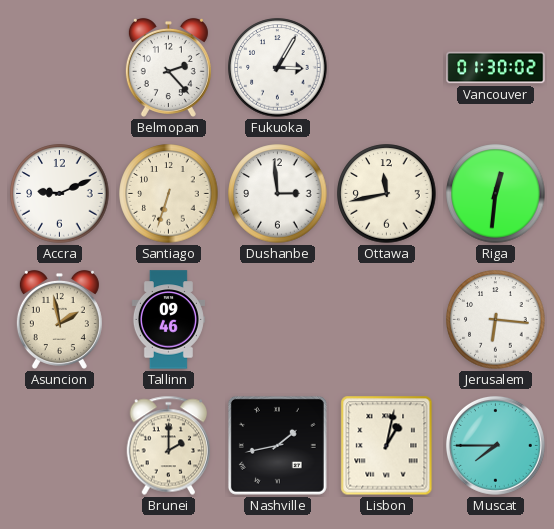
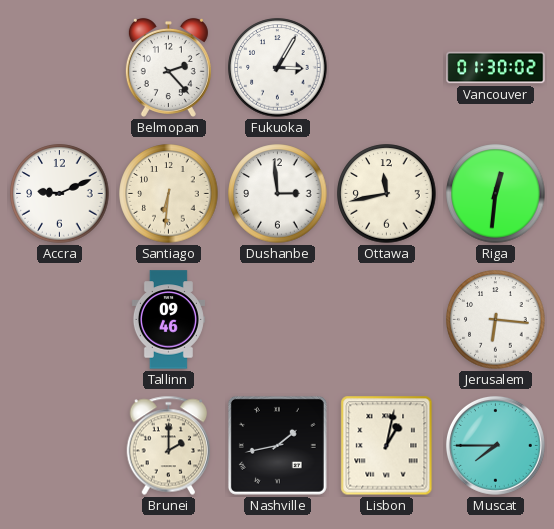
Santiago: 6:33 -> 6:31
Asuncion: 1:58 -> none
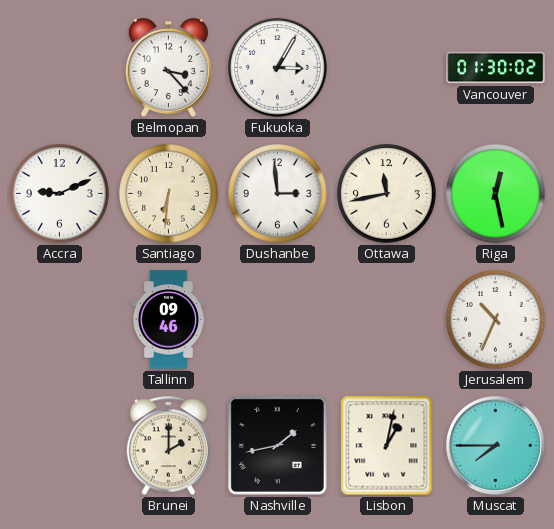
Belmopan: 2:23 -> 3:23
Riga: 12:31 -> 12:28
Jerusalem: 6:16 -> 10:34
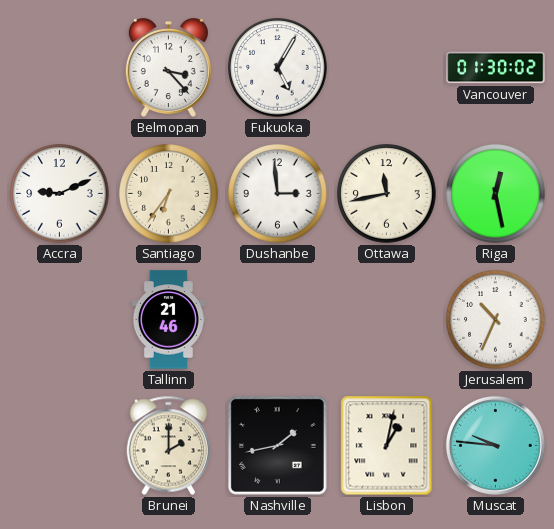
Fukuoka: 3:05 -> 5:05
Santiago: 6:31 -> 6:36
Tallinn: 09:46 -> 21:46
Muscat: 7:45 -> 9:46
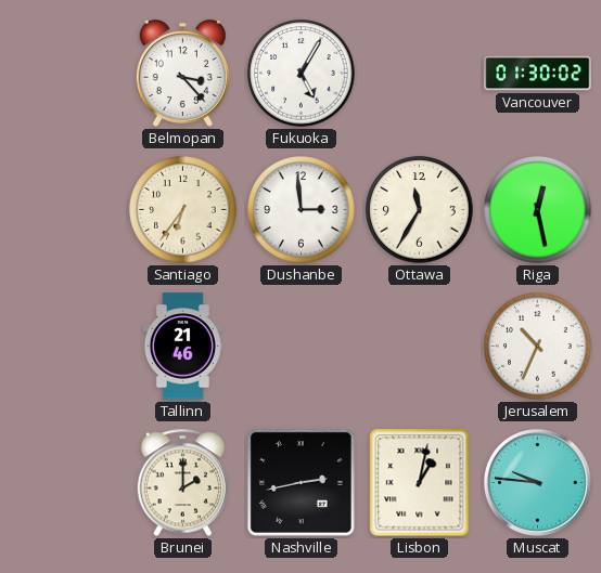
Accra: 9:11 -> none
Ottawa: 11:43 -> 11:35
Nashville: 1:43 -> 2:43
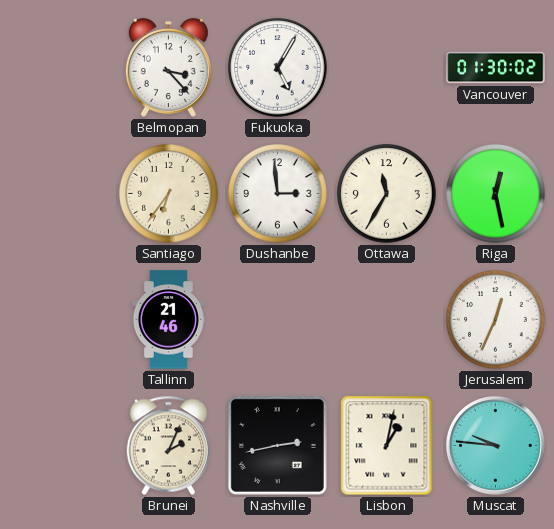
Jerusalem: 10:34 -> 12:34
Brunei: 2:00 -> 2:04
